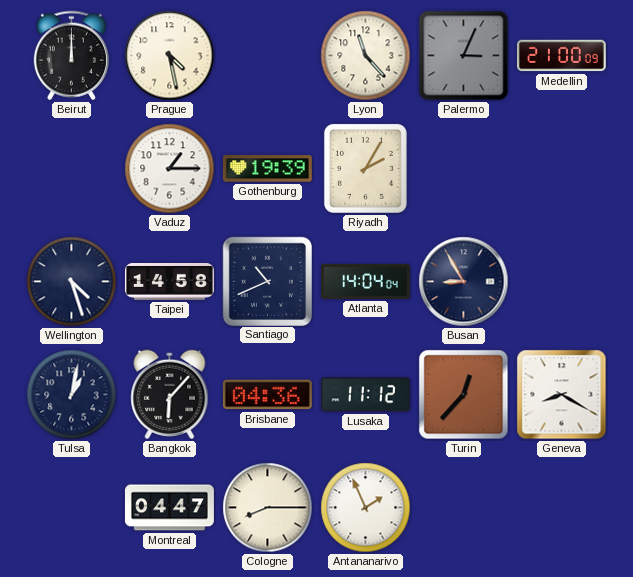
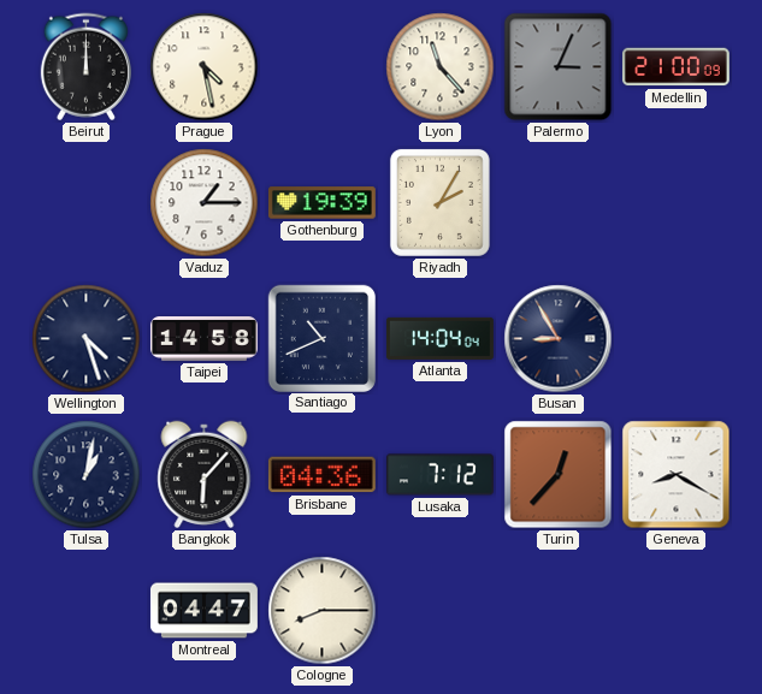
Lusaka: 11:12 -> 7:12
Antananarivo: 1:56 -> none
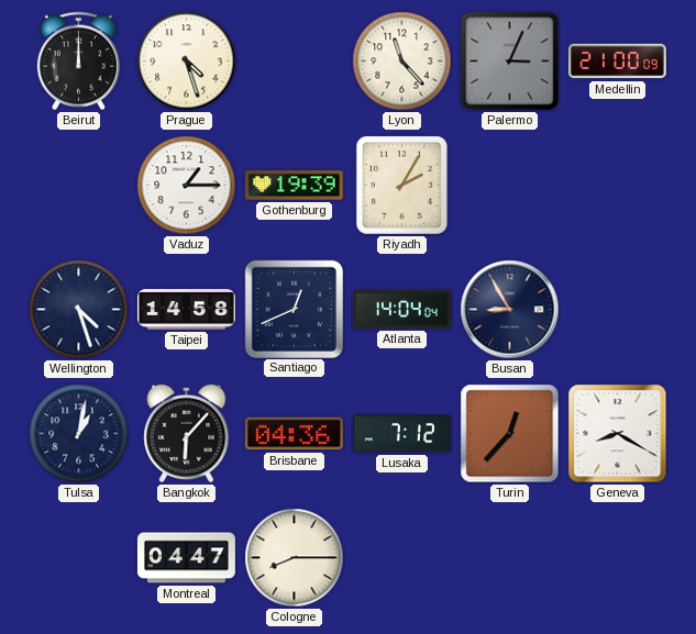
Prague: 4:28 -> 4:27
Santiago: 10:41 -> 12:41
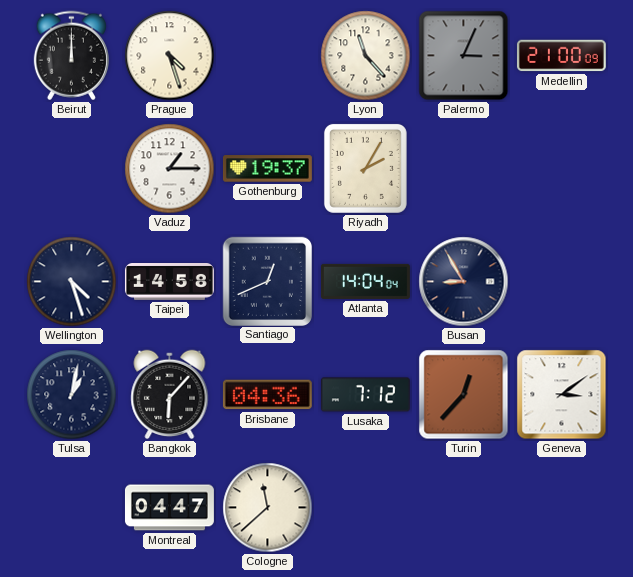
Gothenburg: 19:39 -> 19:37
Geneva: 8:20 -> 3:09
Cologne: 8:15 -> 11:38
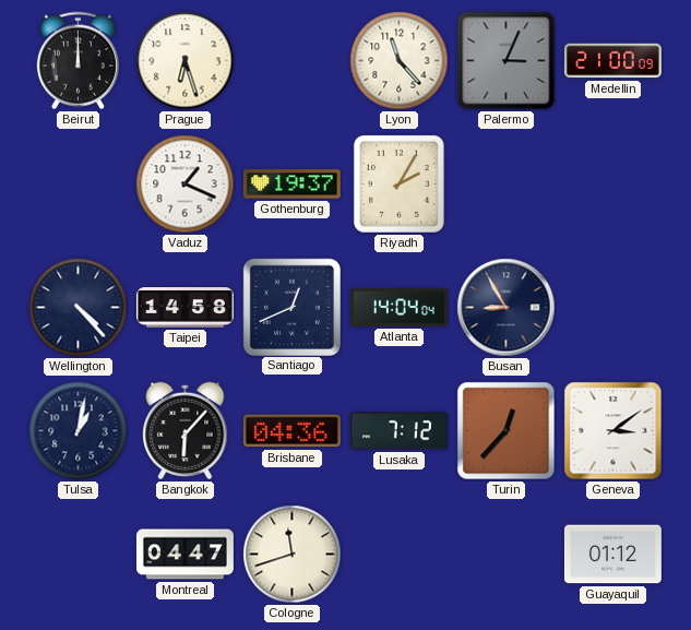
Prague: 4:27 -> 6:27
Vaduz: 1:15 -> 1:19
Wellington: 4:27 -> 4:23
Cologne: 11:38 -> 11:42
Guayaquil: none -> 01:12
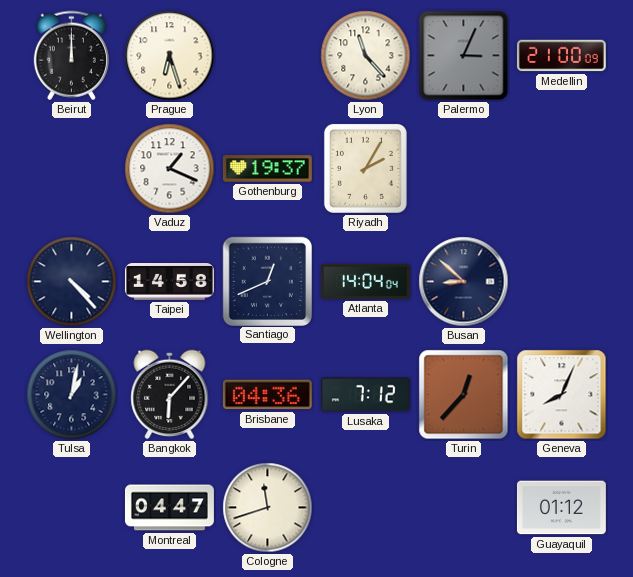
Busan: 8:55 -> 8:52
Geneva: 3:09 -> 8:04
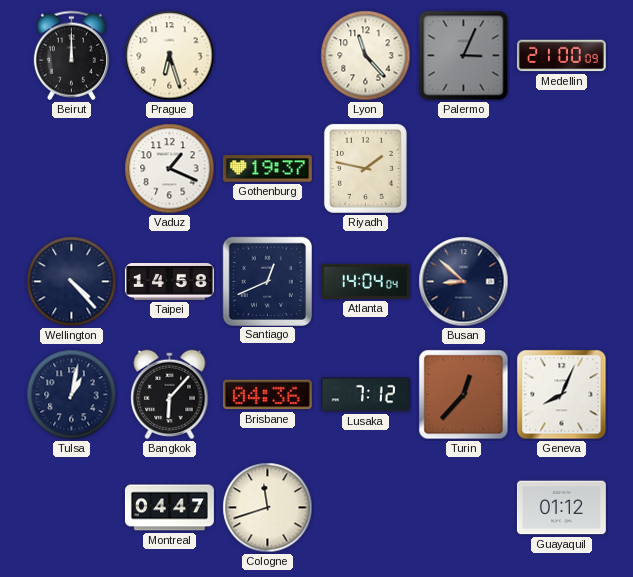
Riyadh: 2:05 -> 1:47
